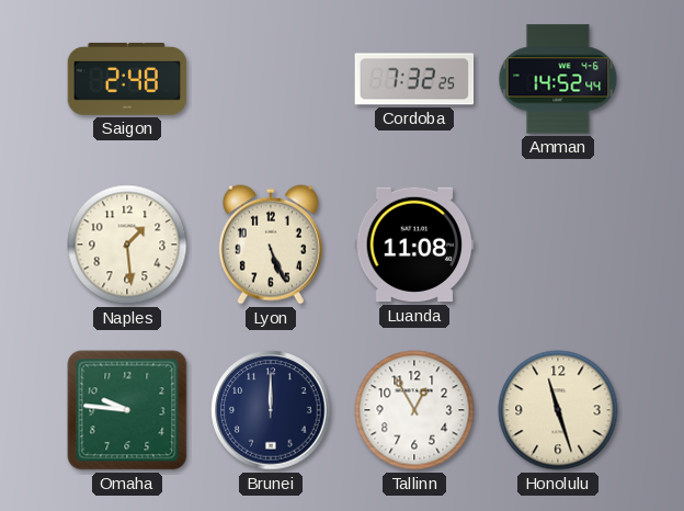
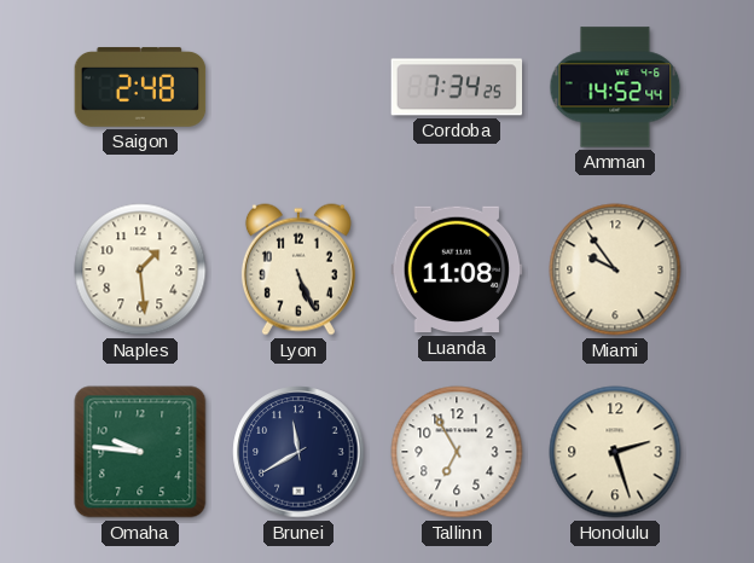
Cordoba: 7:32 -> 7:34
Miami: none -> 9:54
Brunei: 12:00 -> 11:40
Tallinn: 12:55 -> 6:55
Honolulu: 11:27 -> 2:27
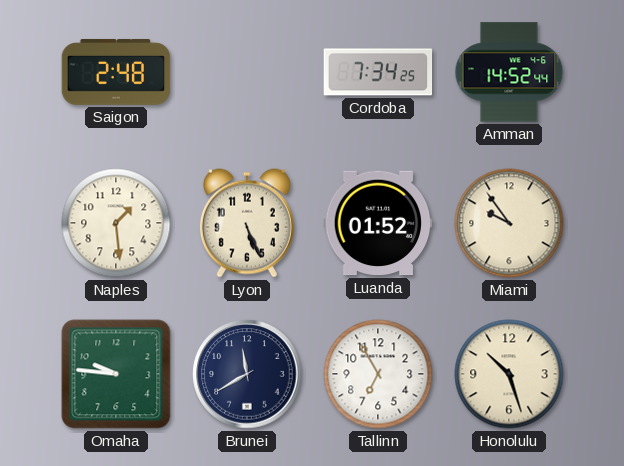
Luanda: 11:08 -> 01:52
Honolulu: 2:27 -> 10:27
